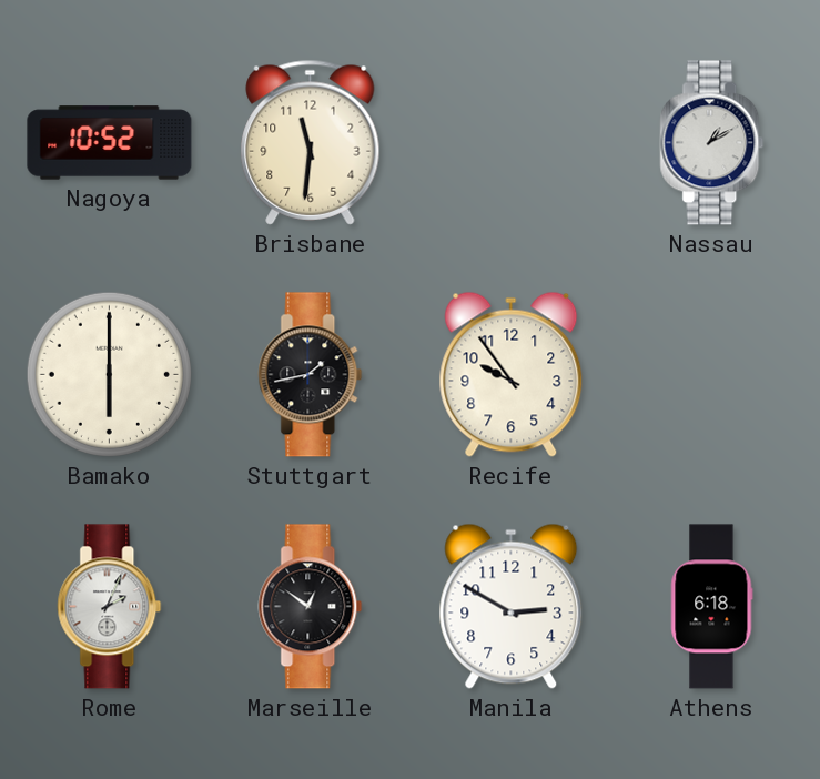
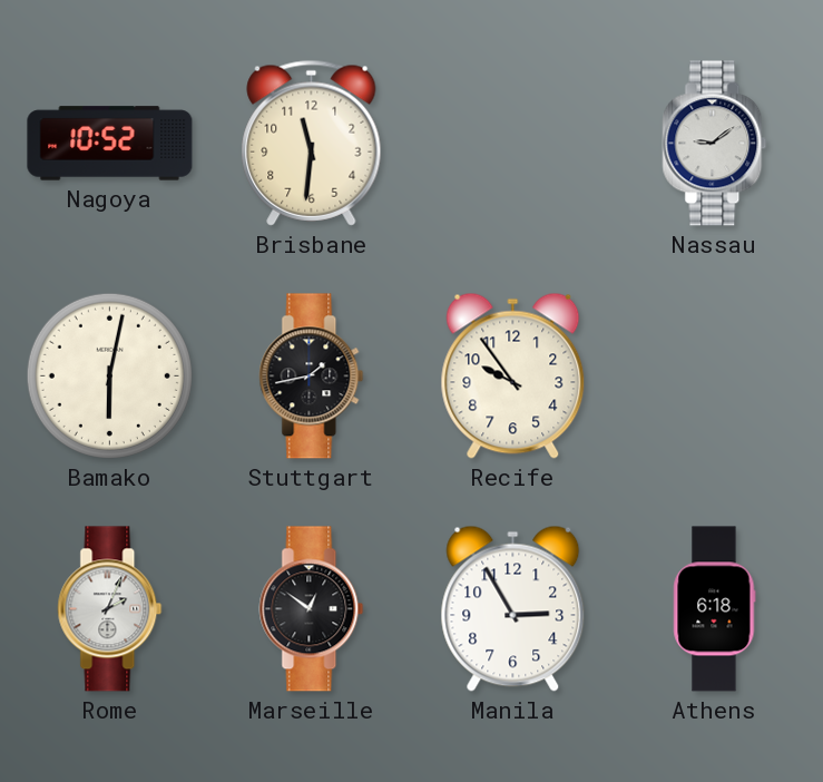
Nassau: 1:10 -> 9:09
Bamako: 6:00 -> 6:02
Manila: 2:50 -> 2:55
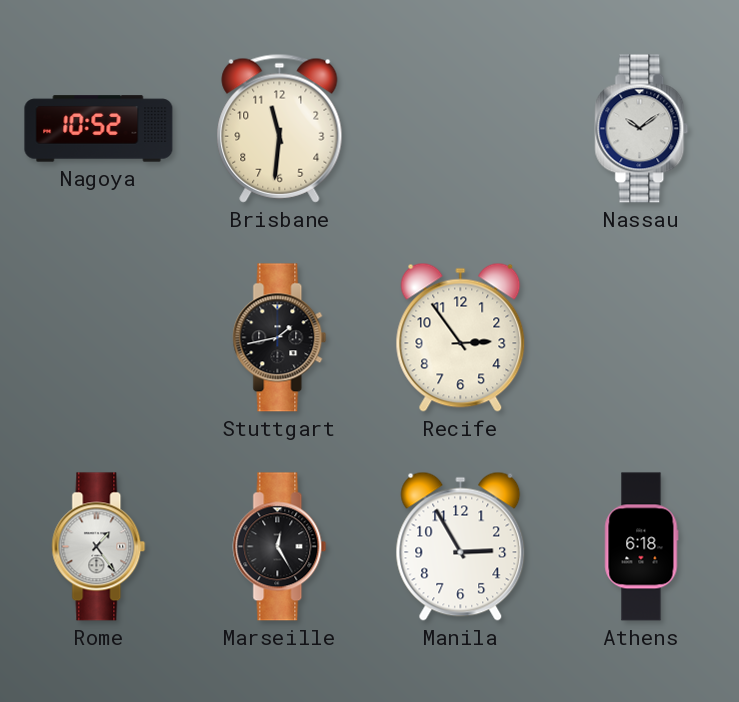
Nassau: 9:09 -> 10:09
Bamako: 6:02 -> none
Recife: 9:54 -> 2:54
Rome: 2:04 -> 1:24
Marseille: 12:51 -> 12:25
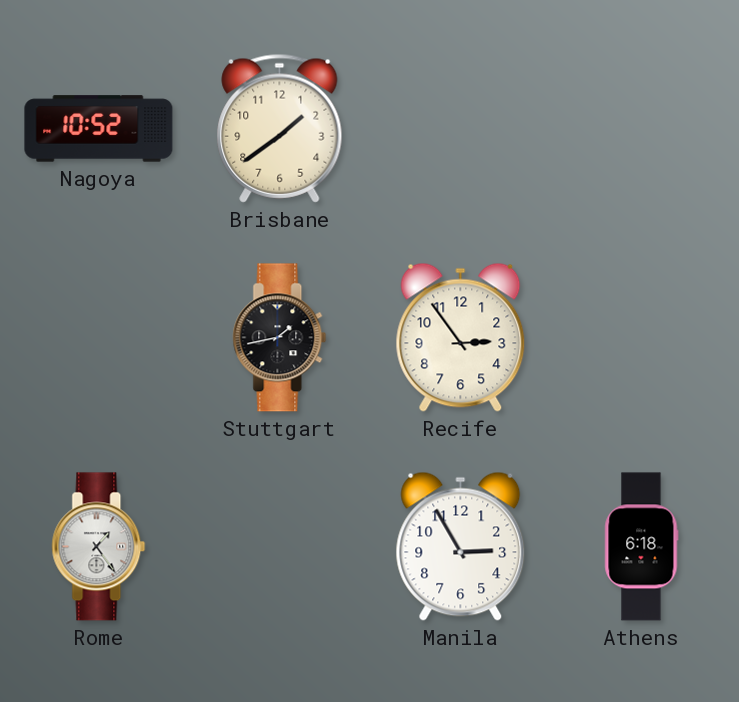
Brisbane: 11:31 -> 1:39
Nassau: 10:09 -> none
Marseille: 12:25 -> none
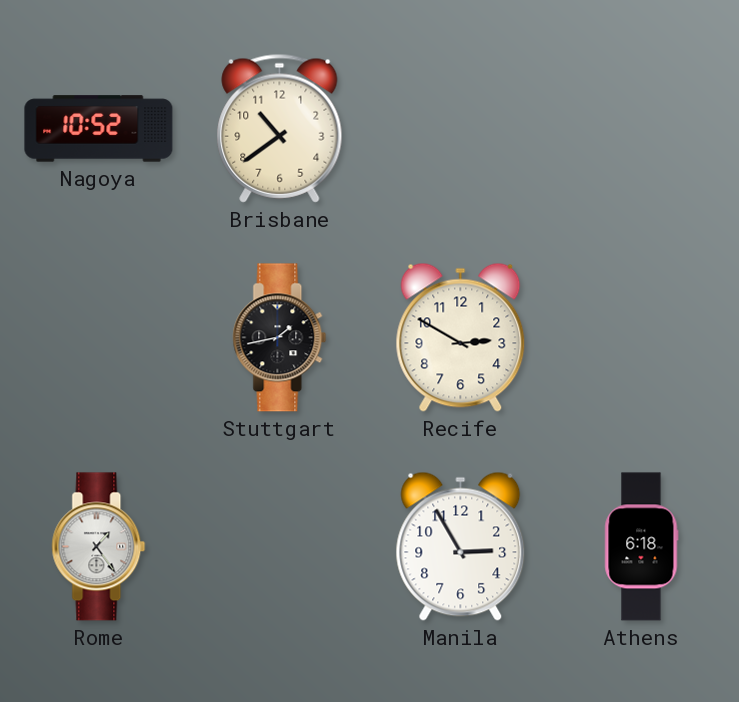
Brisbane: 1:39 -> 10:39
Recife: 2:54 -> 2:50
